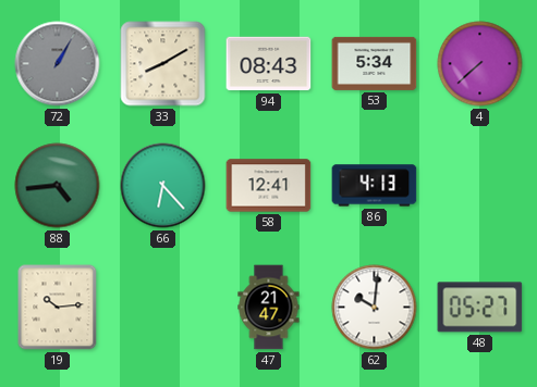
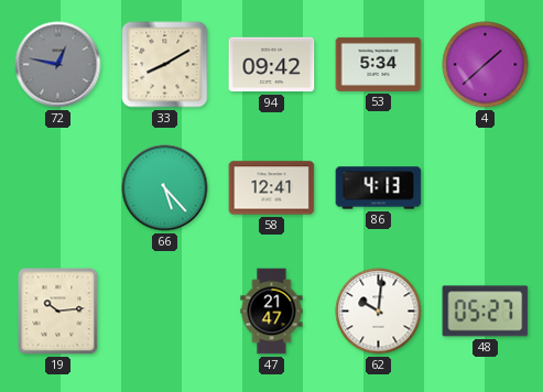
72: 1:05 -> 12:47
94: 08:43 -> 09:42
4: 7:38 -> 1:38
88: 4:44 -> none
66: 6:23 -> 5:23
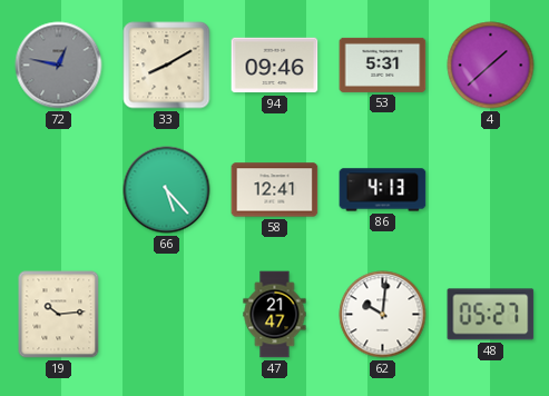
94: 09:42 -> 09:46
53: 5:34 -> 5:31
